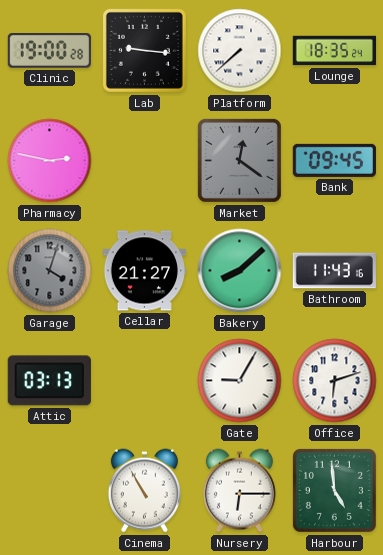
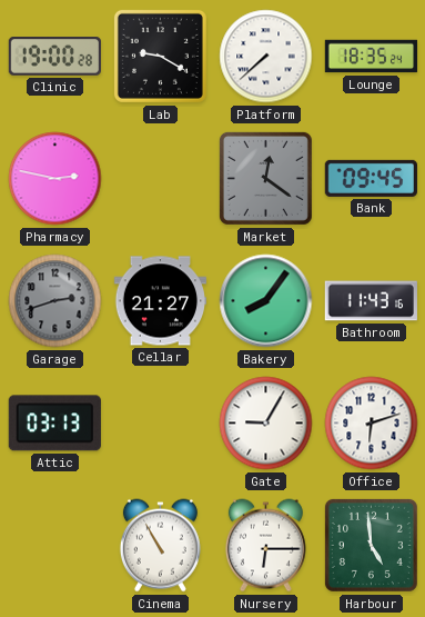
Lab: 9:16 -> 9:20
Garage: 4:03 -> 2:42
Bakery: 8:08 -> 8:06
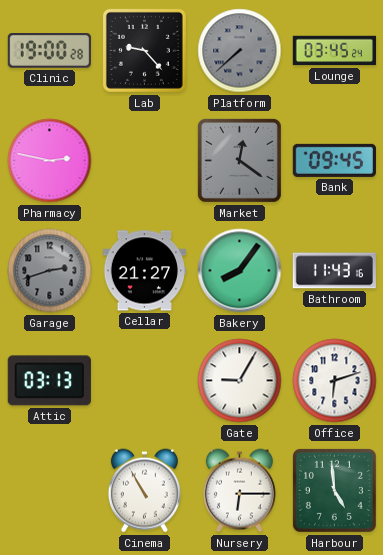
Lab: 9:20 -> 9:23
Platform dial: white -> grey
Lounge: 18:35 -> 03:45
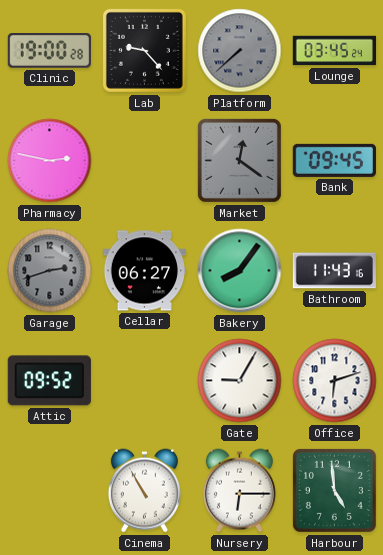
Cellar: 21:27 -> 06:27
Attic: 03:13 -> 09:52
